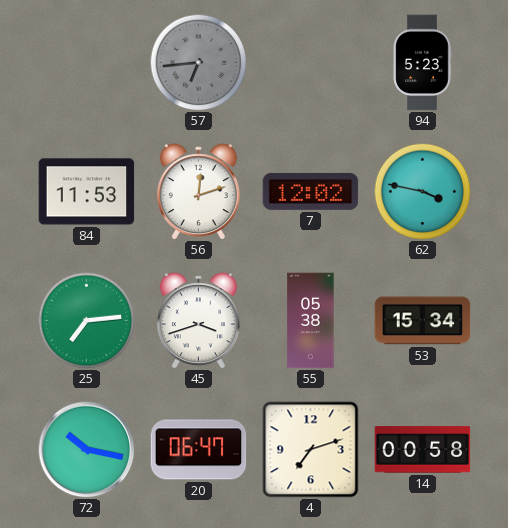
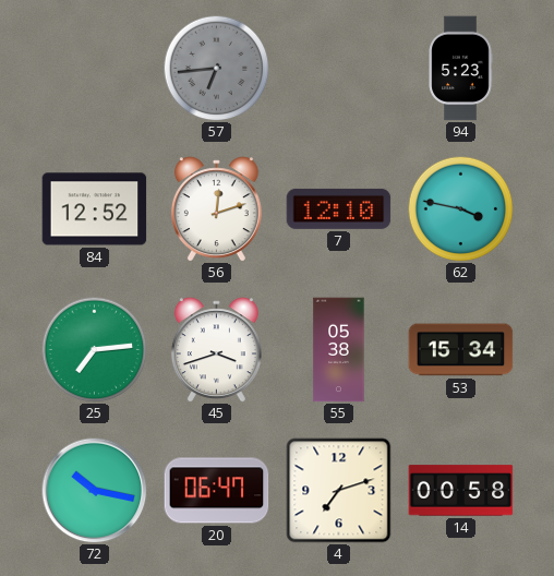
84: 11:53 -> 12:52
7: 12:02 -> 12:10
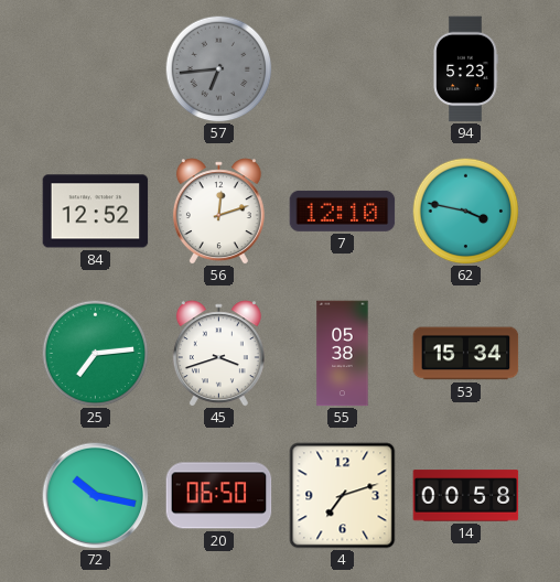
20: 06:47 -> 06:50
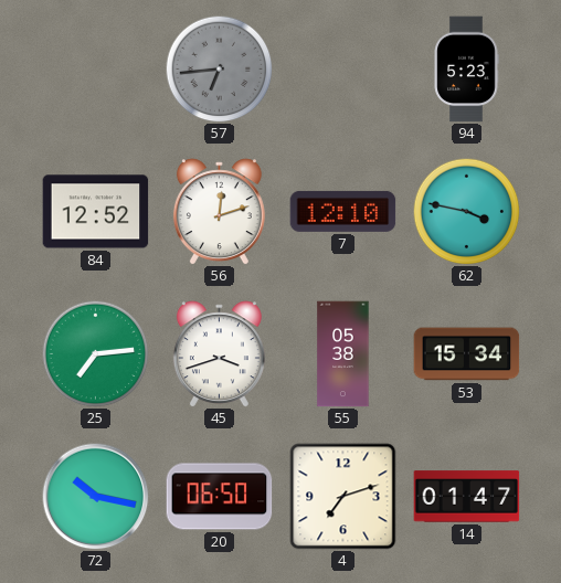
14: 00:58 -> 01:47
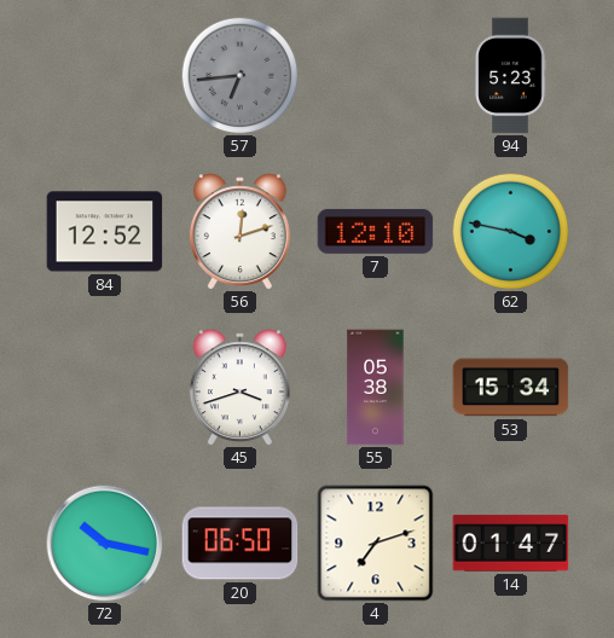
25: 7:14 -> none
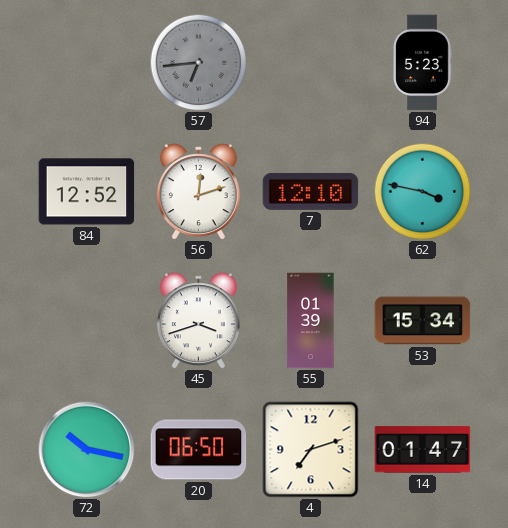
55: 05:38 -> 01:39
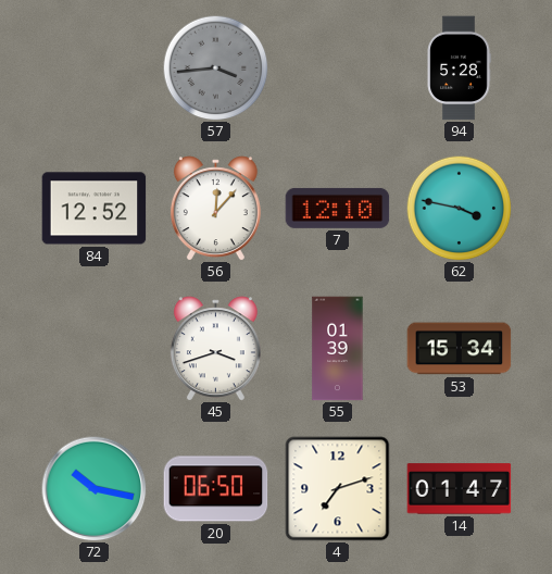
57: 6:44 -> 3:44
94: 5:23 -> 5:28
56: 12:12 -> 12:07
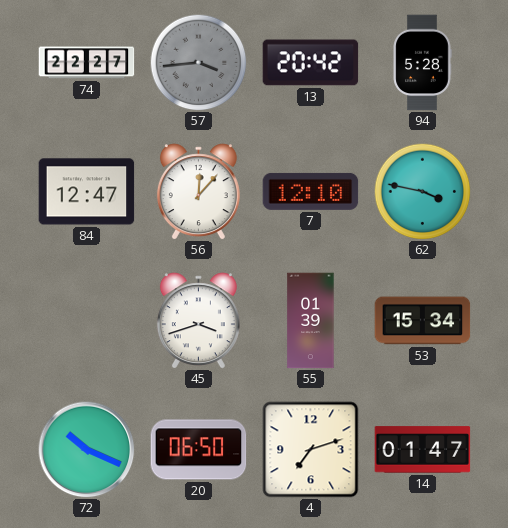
74: none -> 22:27
13: none -> 20:42
84: 12:52 -> 12:47
72: 10:17 -> 10:19
